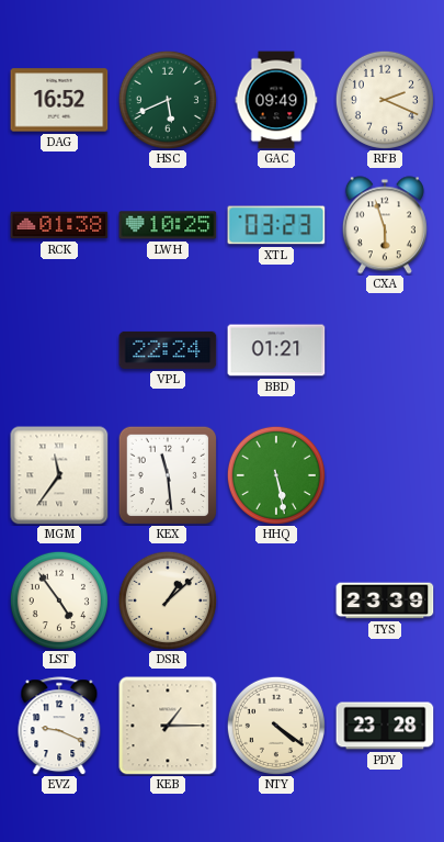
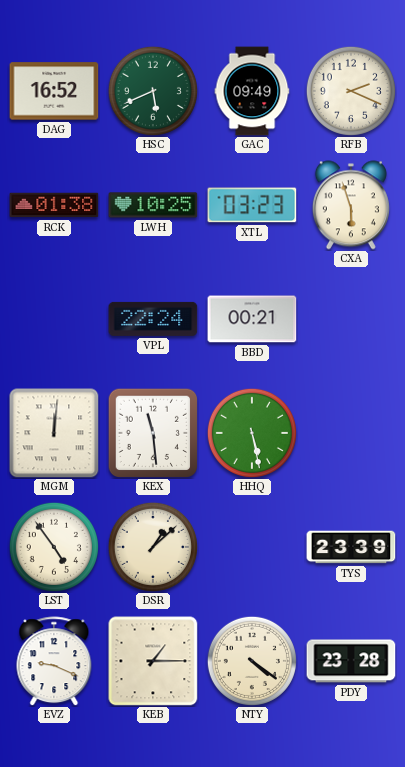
BBD: 01:21 -> 00:21
MGM: 11:36 -> 12:01
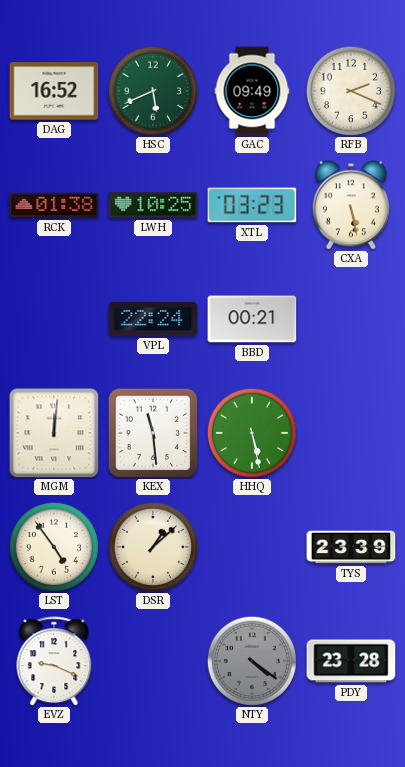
CXA: 5:57 -> 5:28
KEB: 1:15 -> none
NTY dial: cream -> grey
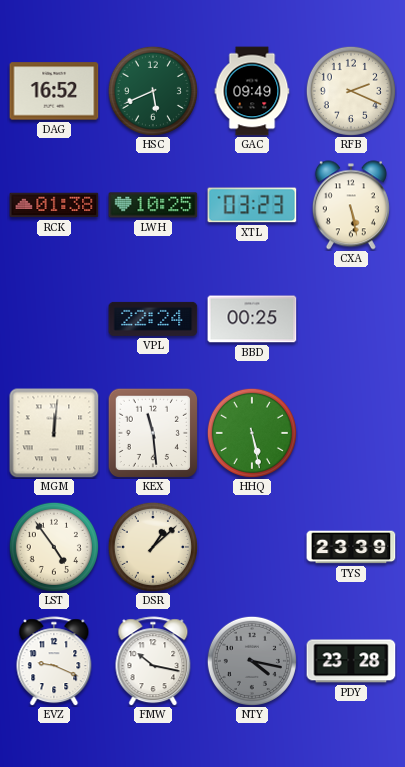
BBD: 00:21 -> 00:25
FMW: none -> 10:17
NTY: 4:21 -> 4:17
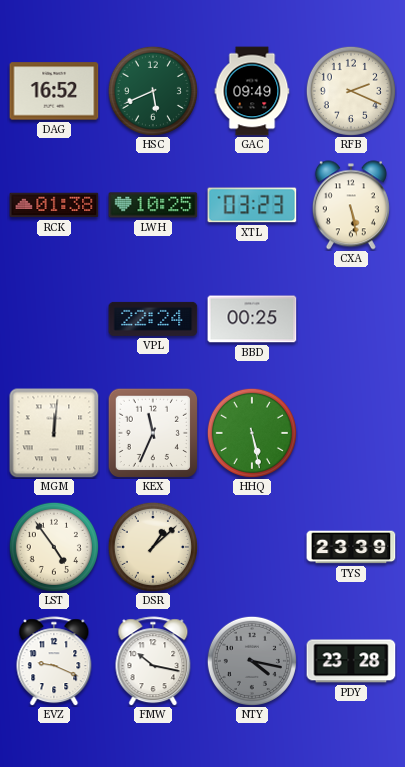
KEX: 11:29 -> 11:34
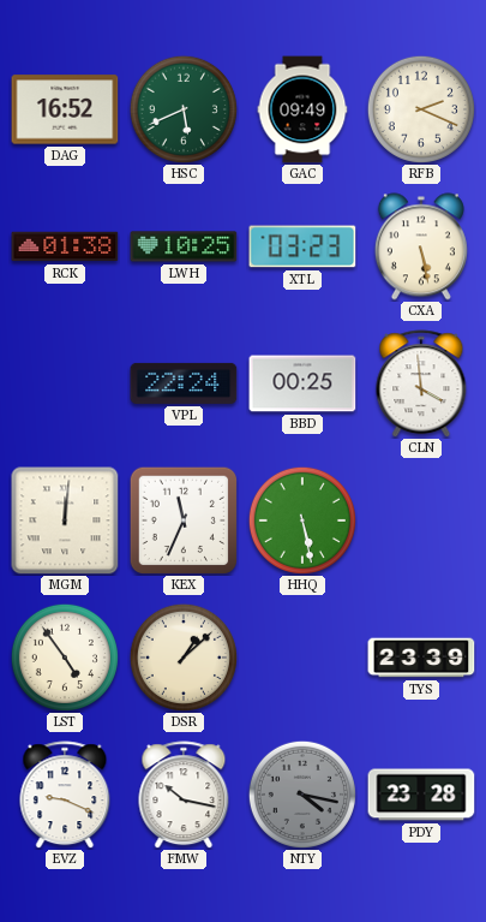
CLN: none -> 3:59
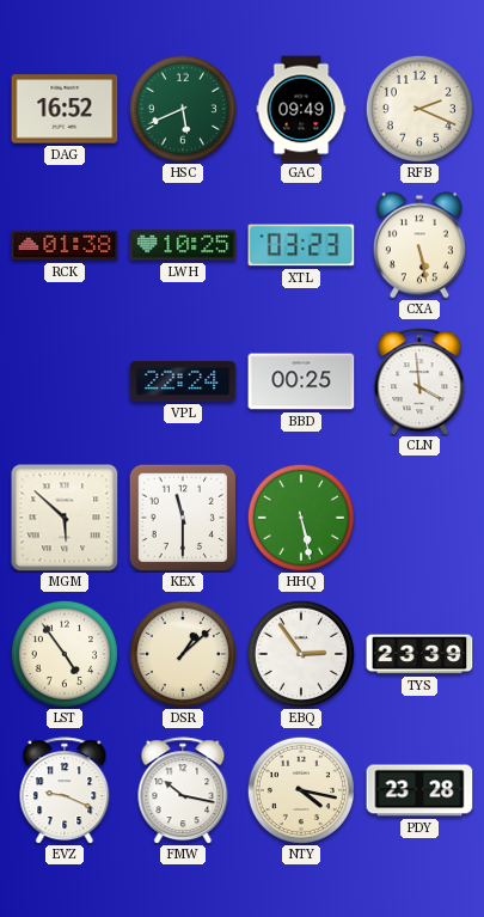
MGM: 12:01 -> 5:52
KEX: 11:34 -> 11:30
EBQ: none -> 2:54
NTY dial: grey -> cream
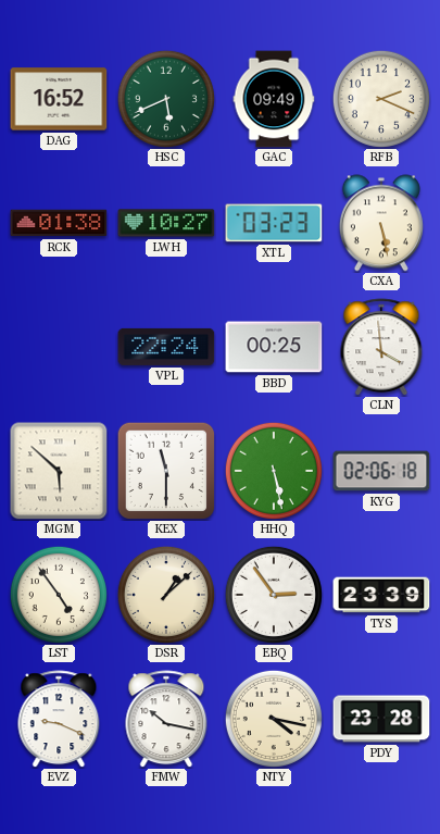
LWH: 10:25 -> 10:27
KYG: none -> 02:06
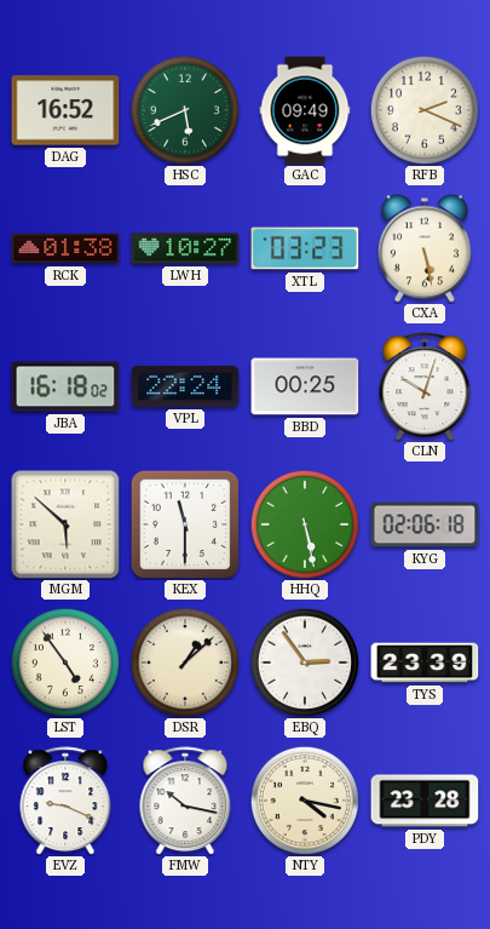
JBA: none -> 16:18
CLN: 3:59 -> 10:03
